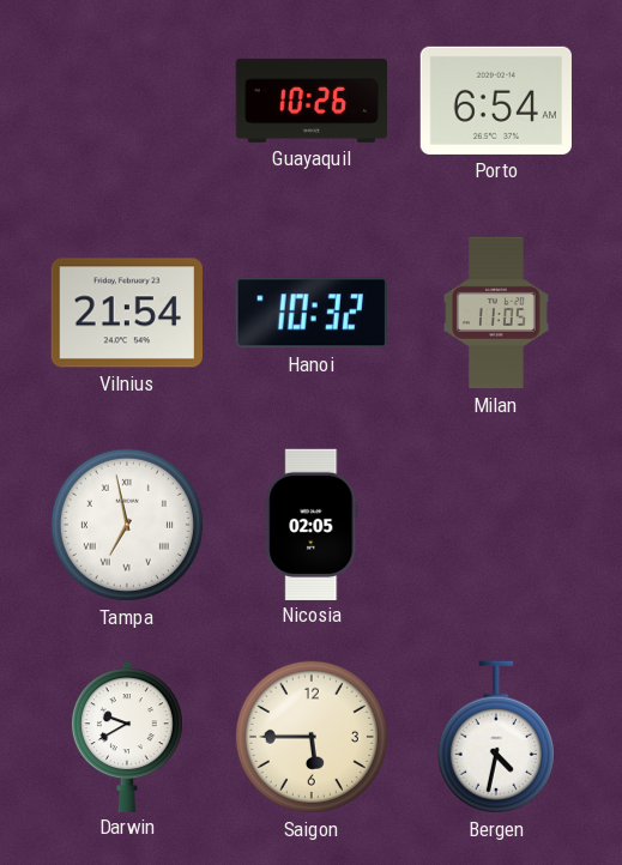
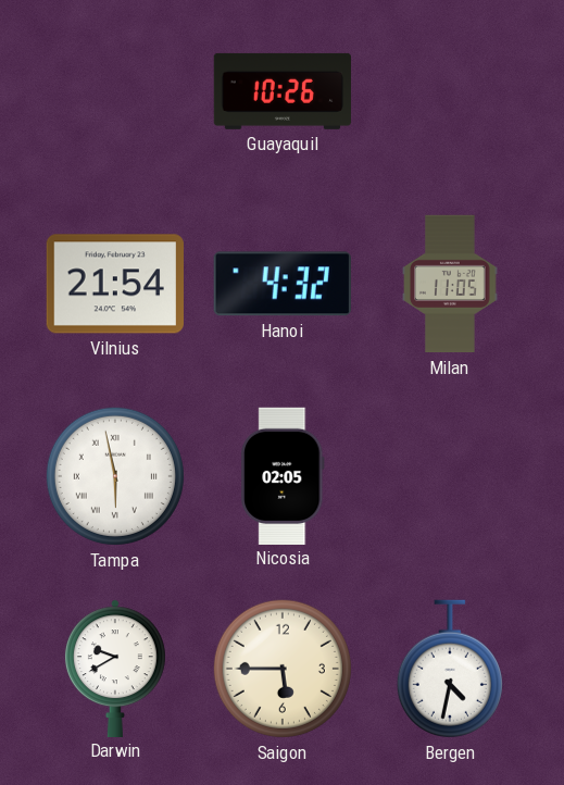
Porto: 6:54 -> none
Hanoi: 10:32 -> 4:32
Tampa: 6:58 -> 5:58
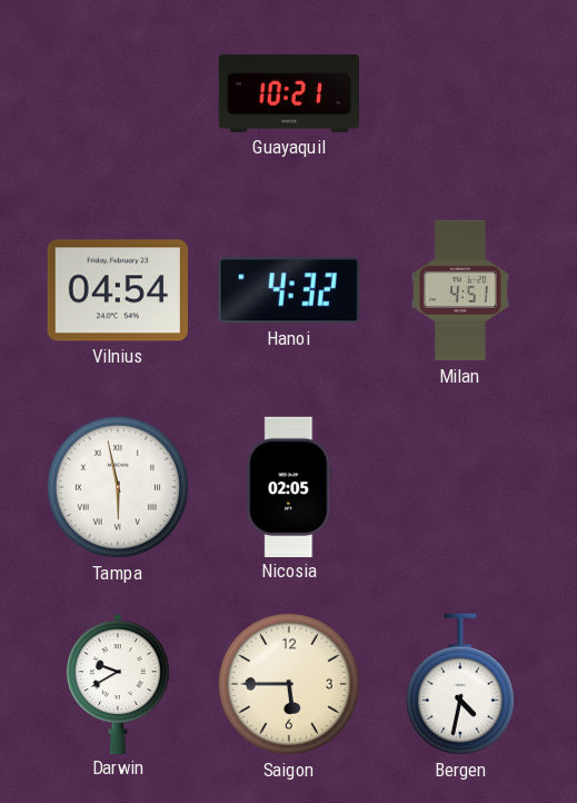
Guayaquil: 10:26 -> 10:21
Vilnius: 21:54 -> 04:54
Milan: 11:05 -> 4:51
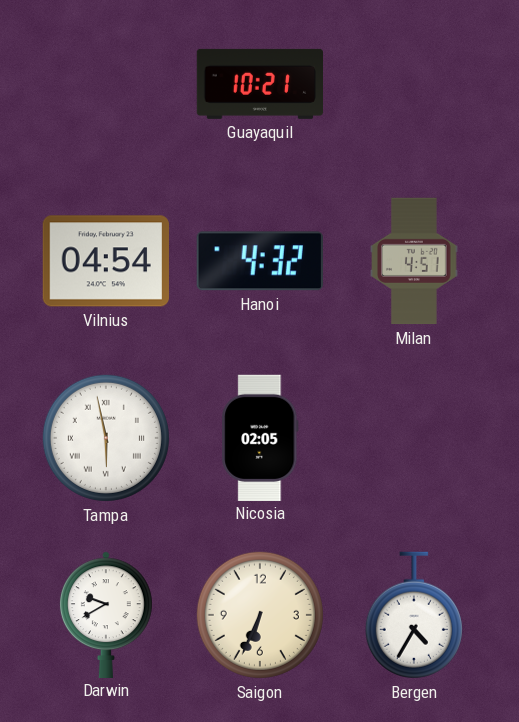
Saigon: 5:45 -> 6:34
Bergen: 4:32 -> 4:35
